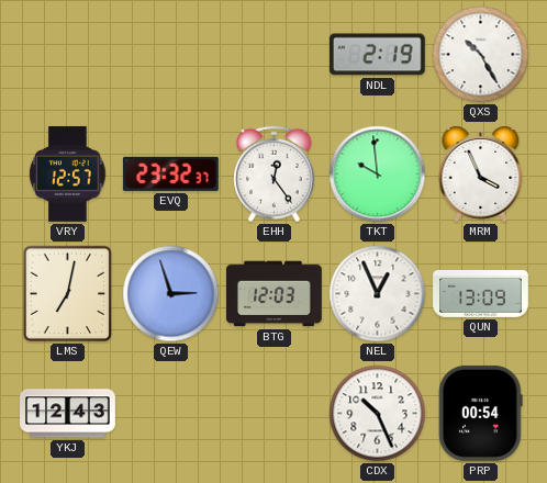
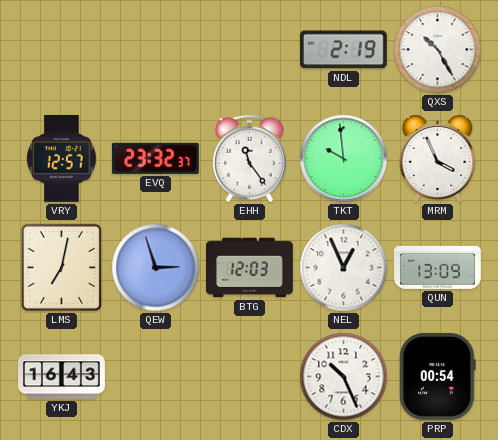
EHH: 12:24 -> 11:24
YKJ: 12:43 -> 16:43
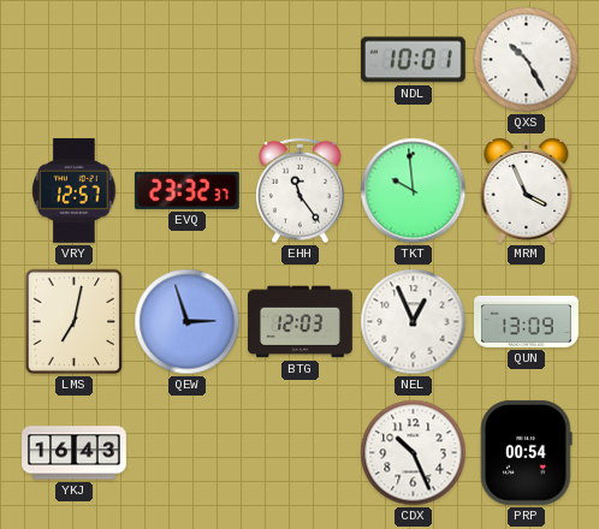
NDL: 2:19 -> 10:01
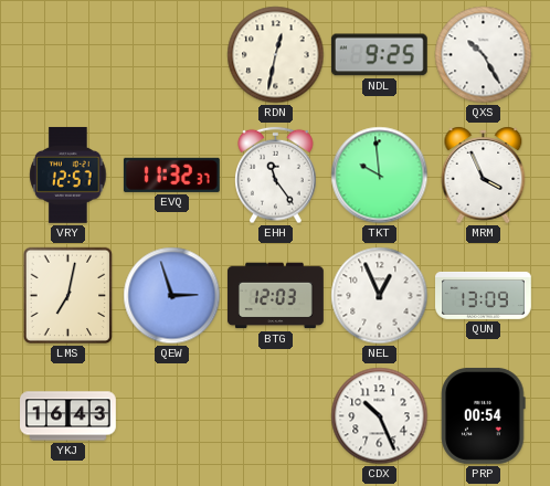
RDN: none -> 12:32
NDL: 10:01 -> 9:25
EVQ: 23:32 -> 11:32
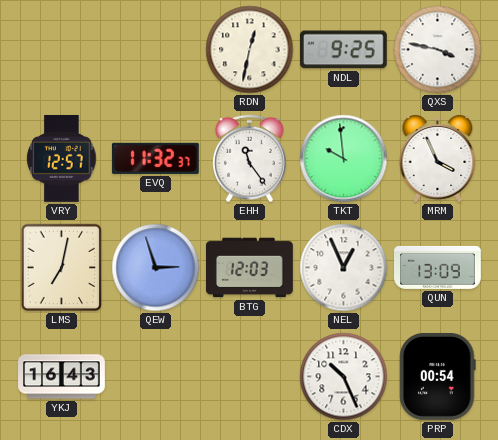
QXS: 10:25 -> 3:47
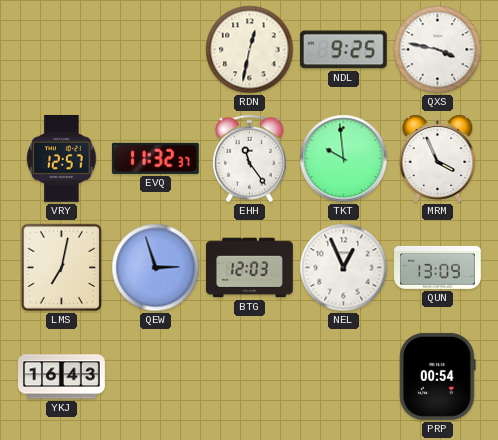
CDX: 10:26 -> none
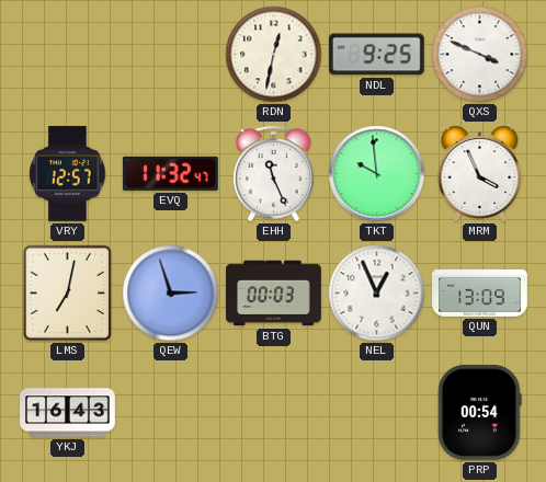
QXS: 3:47 -> 3:49
EVQ: 11:32:37 -> 11:32:47
EHH: 11:24 -> 11:26
BTG: 12:03 -> 00:03
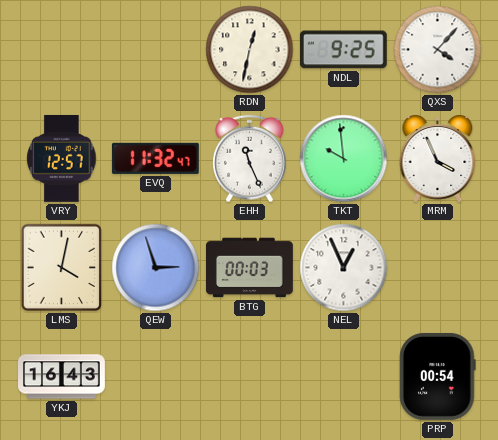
QXS: 3:49 -> 4:07
LMS: 7:02 -> 4:02
QUN: 13:09 -> none
